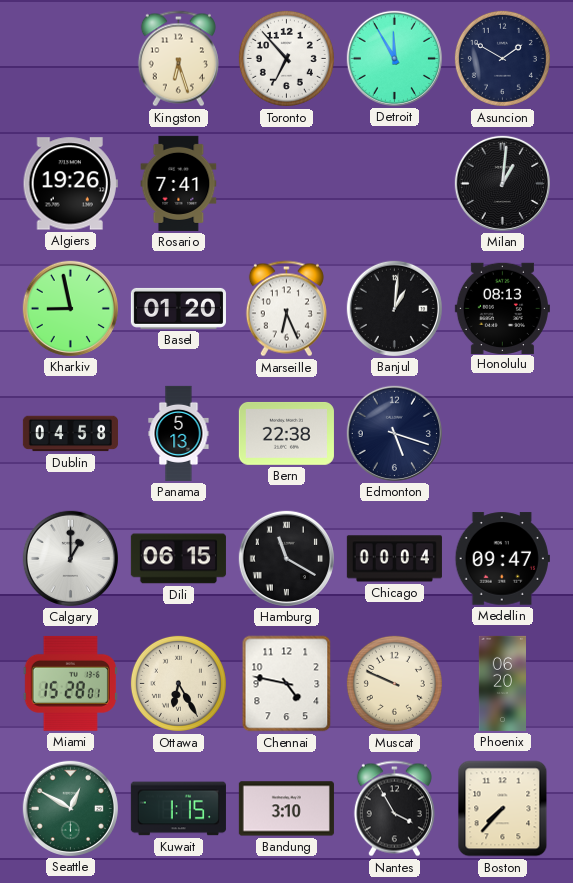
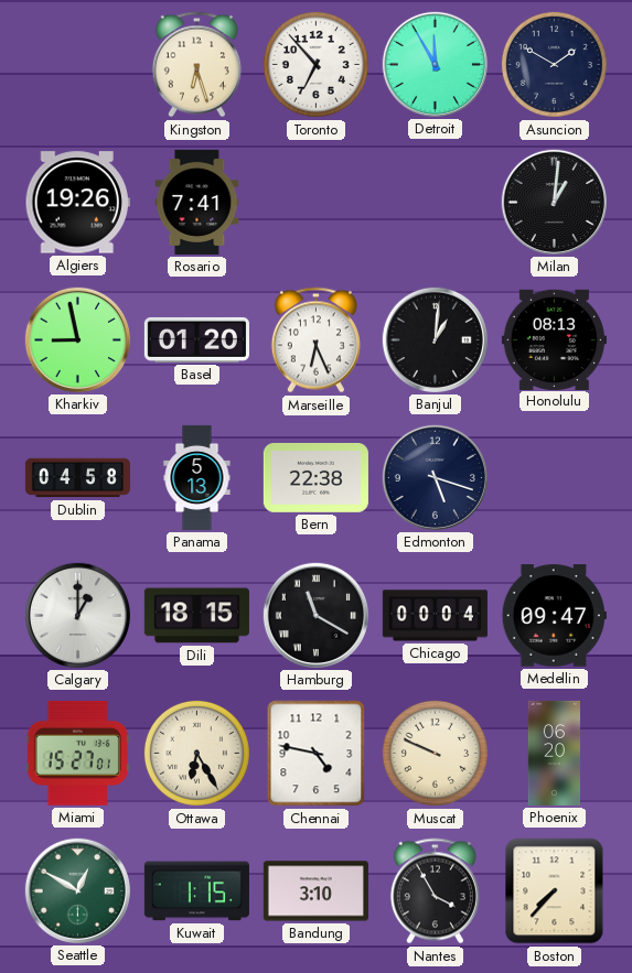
Dili: 06:15 -> 18:15
Miami: 15:28 -> 15:27
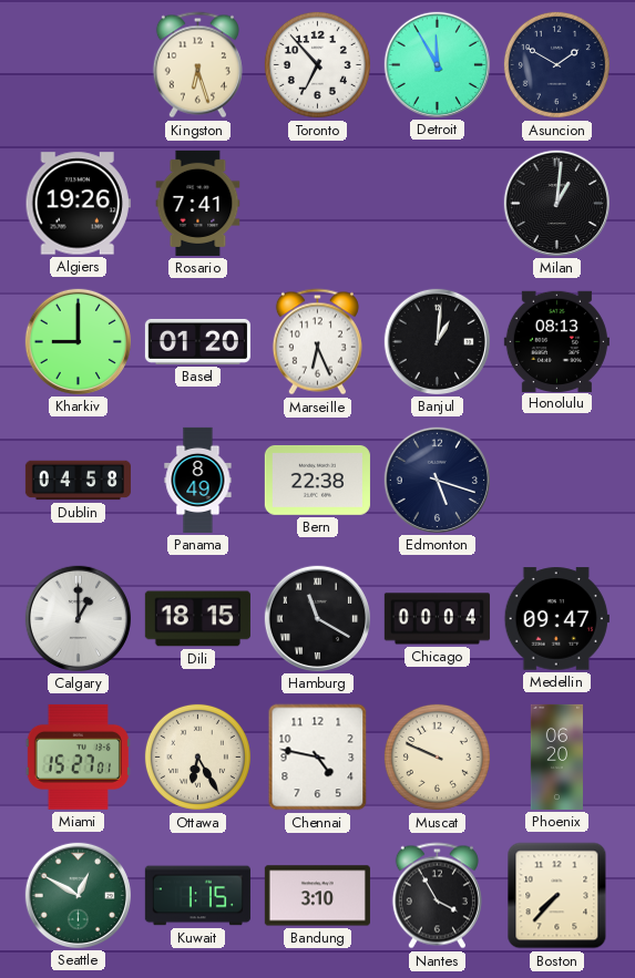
Kharkiv: 8:58 -> 9:00
Panama: 5:13 -> 8:49
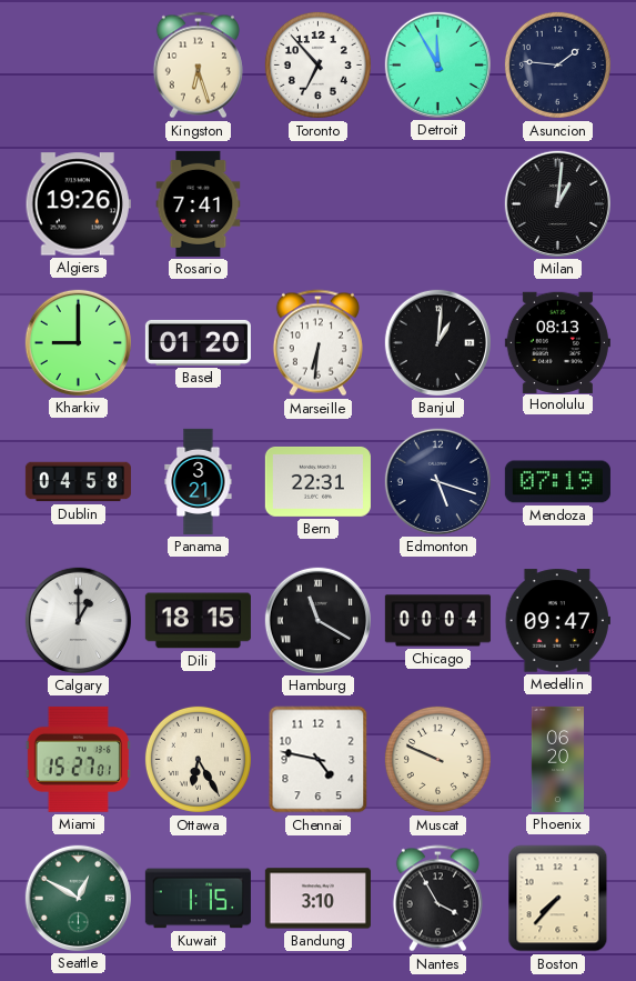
Asuncion: 1:50 -> 1:46
Marseille: 6:26 -> 6:31
Panama: 8:49 -> 3:21
Bern: 22:38 -> 22:31
Mendoza: none -> 07:19
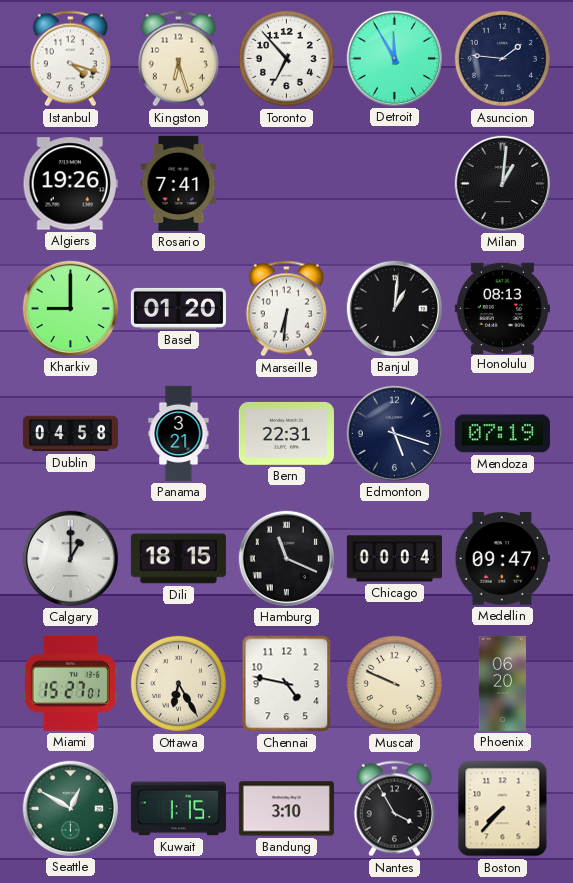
Istanbul: none -> 4:18
Hamburg: 11:20 -> 11:19
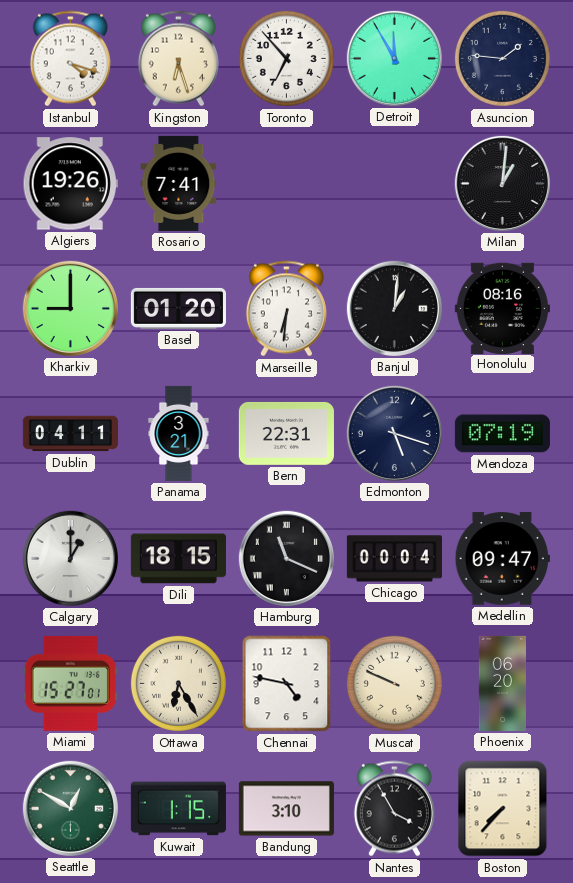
Honolulu: 08:13 -> 08:16
Dublin: 04:58 -> 04:11
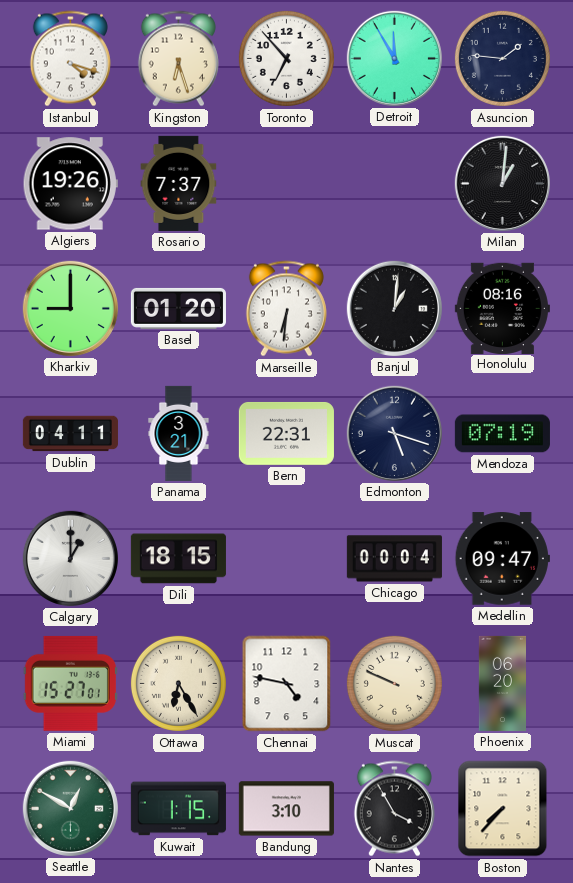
Rosario: 7:41 -> 7:37
Hamburg: 11:19 -> none
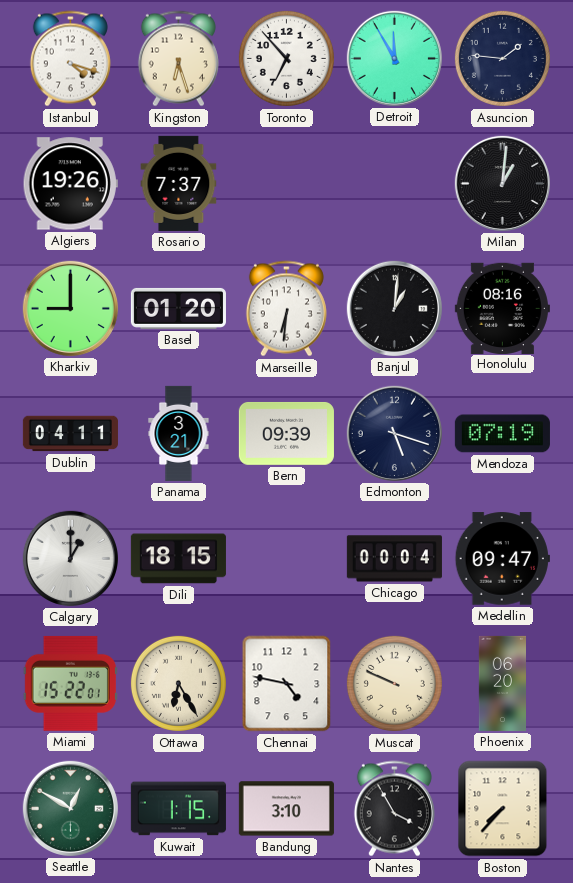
Bern: 22:31 -> 09:39
Miami: 15:27 -> 15:22
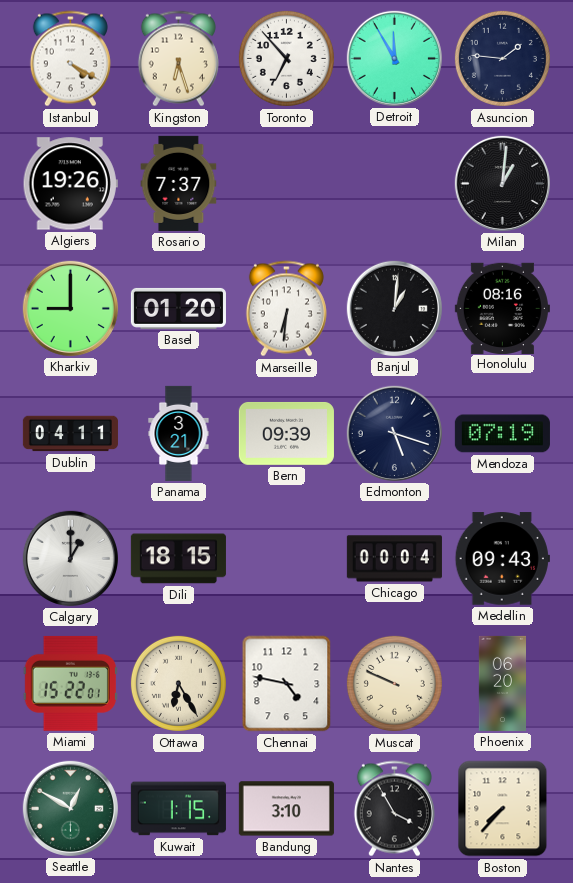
Istanbul: 4:18 -> 4:20
Medellin: 09:47 -> 09:43
